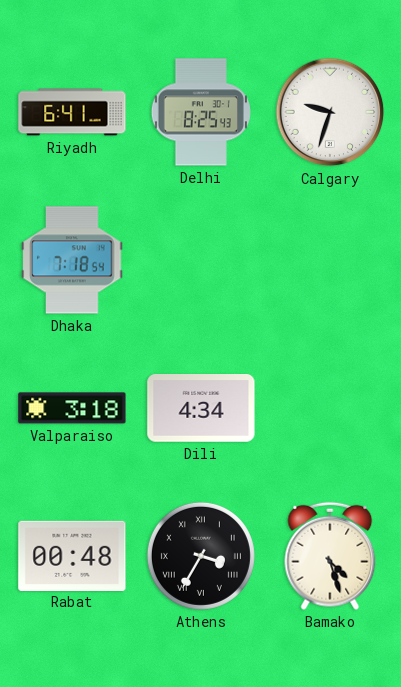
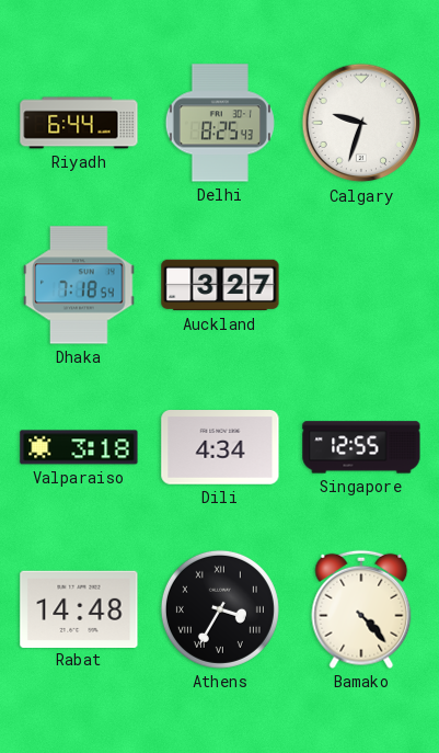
Riyadh: 6:41 -> 6:44
Auckland: none -> 3:27
Singapore: none -> 12:55
Rabat: 00:48 -> 14:48
Bamako: 4:27 -> 4:23
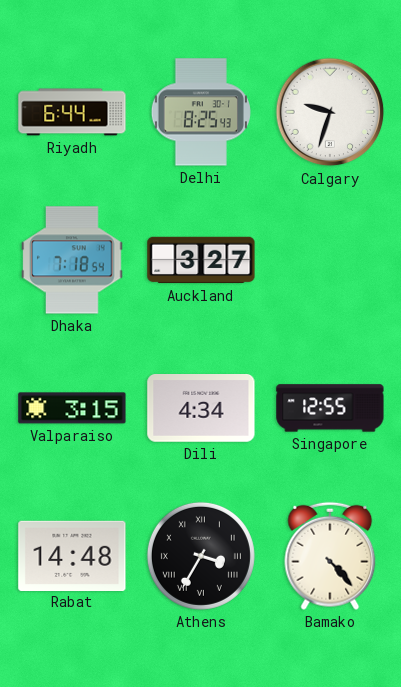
Valparaiso: 3:18 -> 3:15
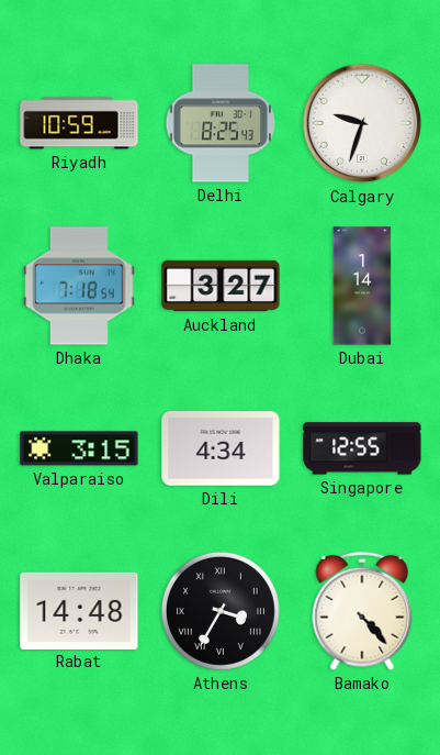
Riyadh: 6:44 -> 10:59
Dubai: none -> 1:14
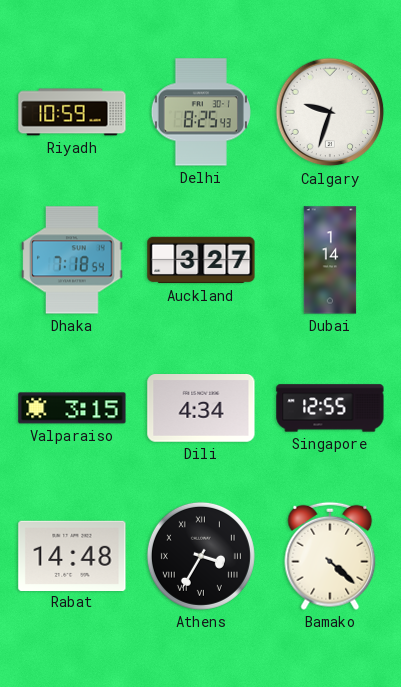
Bamako: 4:23 -> 4:22
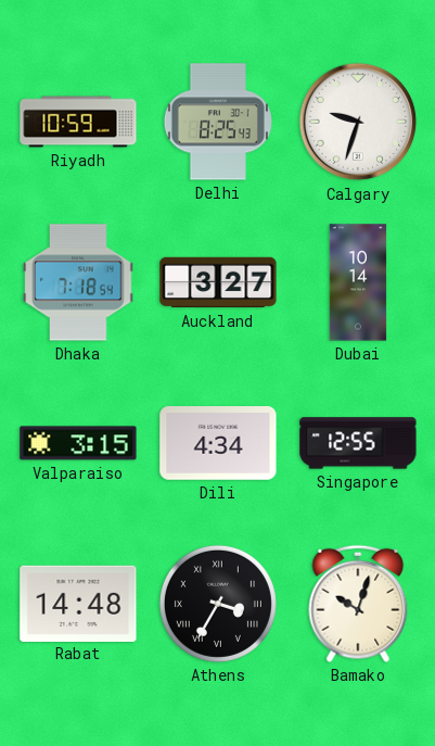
Dubai: 1:14 -> 10:14
Bamako: 4:22 -> 10:03
